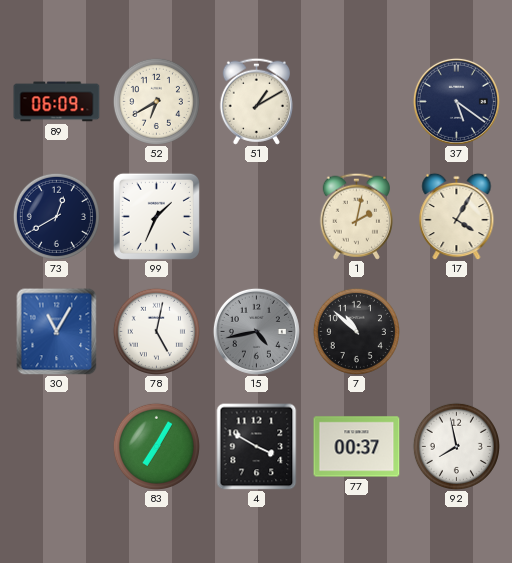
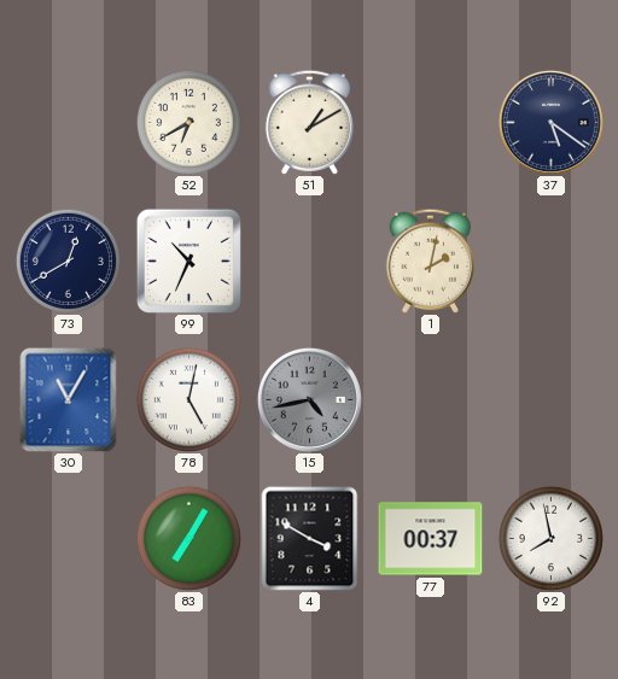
89: 06:09 -> none
99: 1:34 -> 10:34
17: 4:05 -> none
7: 10:52 -> none
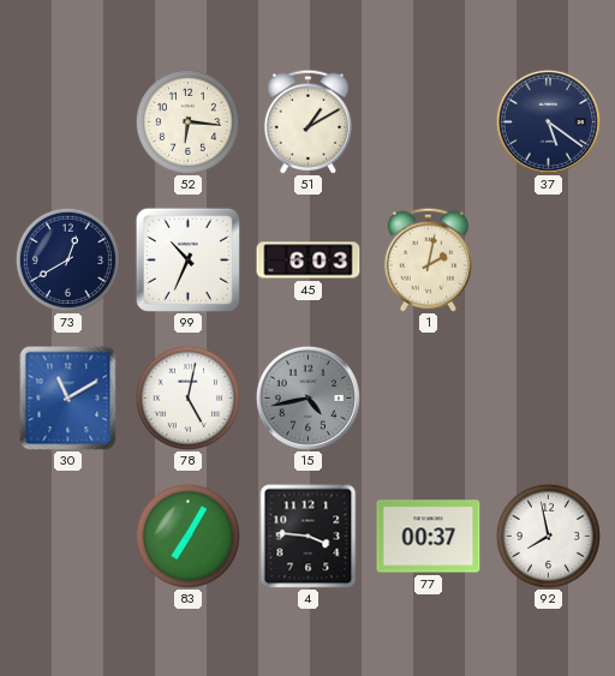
52: 6:40 -> 6:16
45: none -> 6:03
30: 11:05 -> 11:10
4: 3:50 -> 3:46
